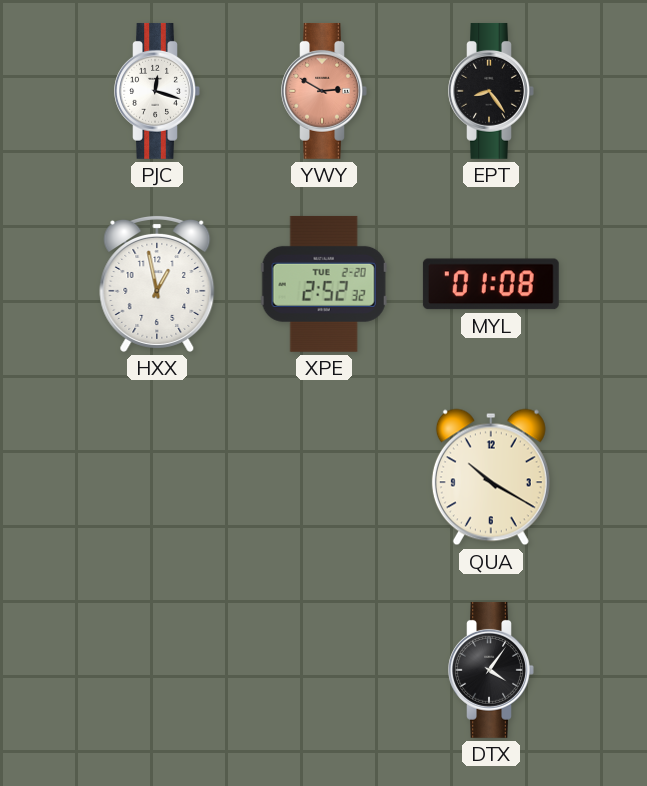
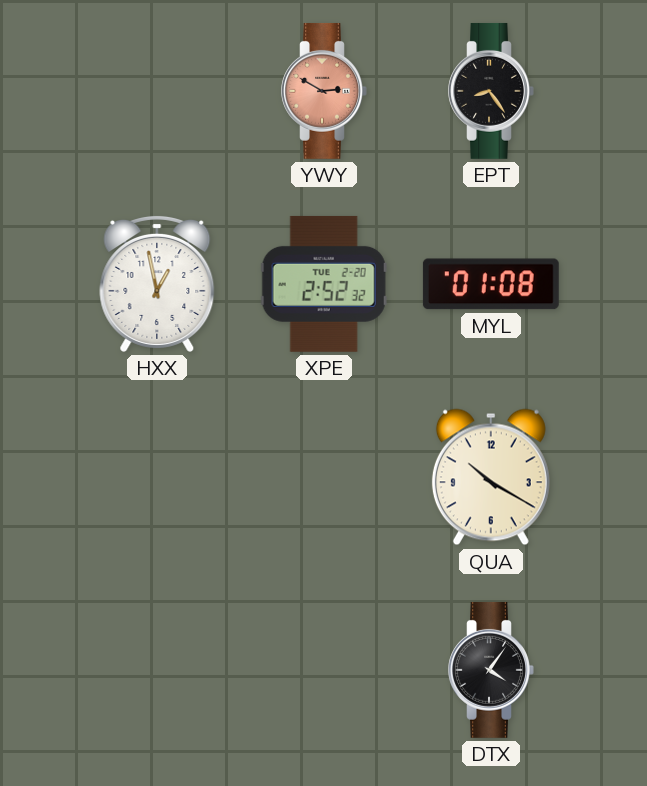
PJC: 12:18 -> none
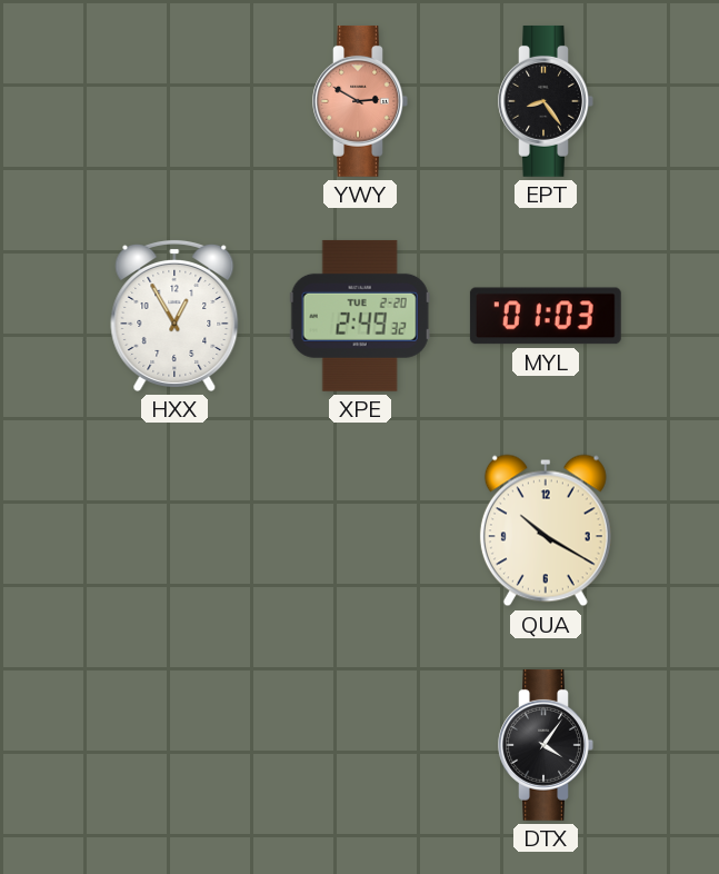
HXX: 12:58 -> 12:55
XPE: 2:52 -> 2:49
MYL: 01:08 -> 01:03
